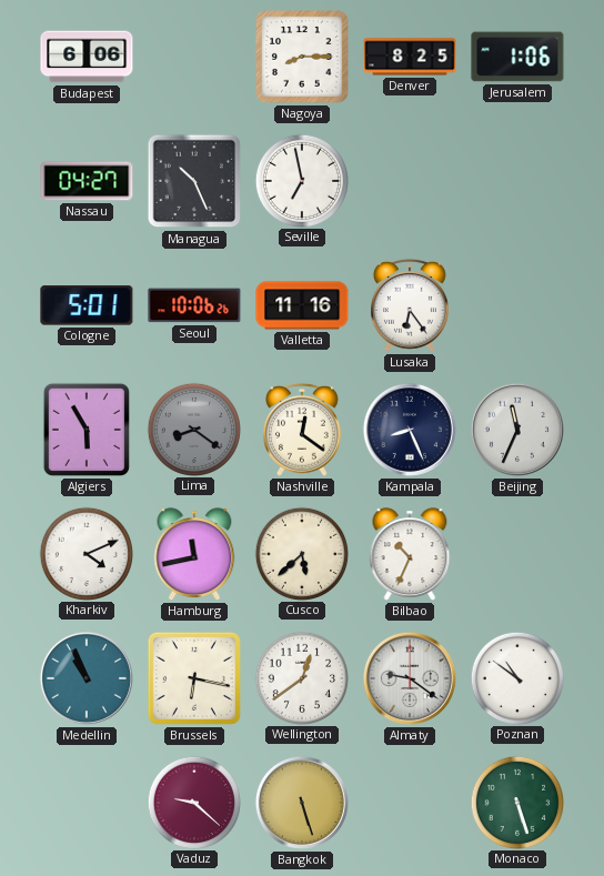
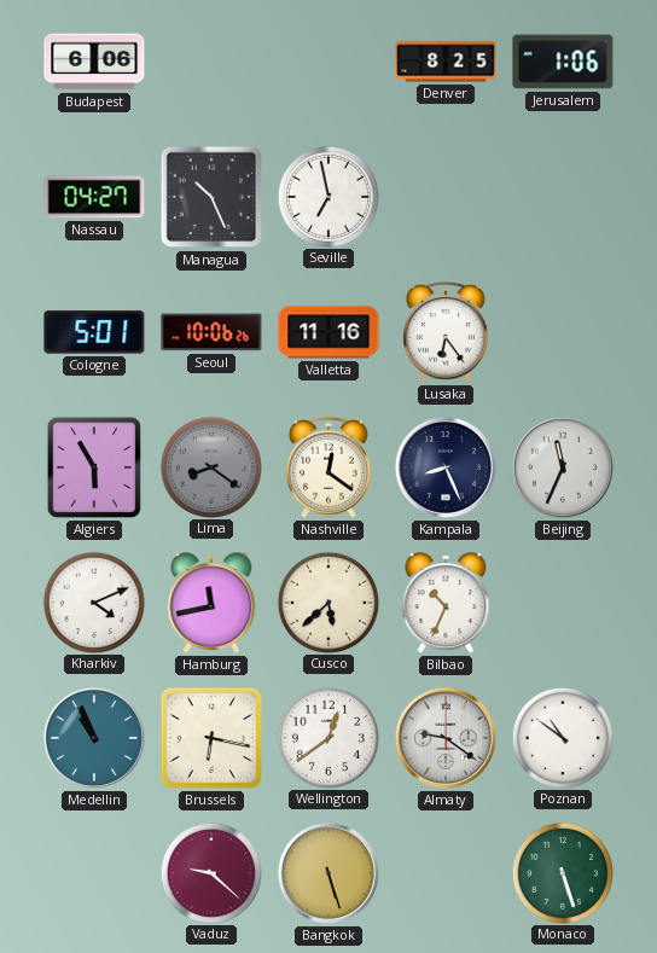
Nagoya: 8:15 -> none
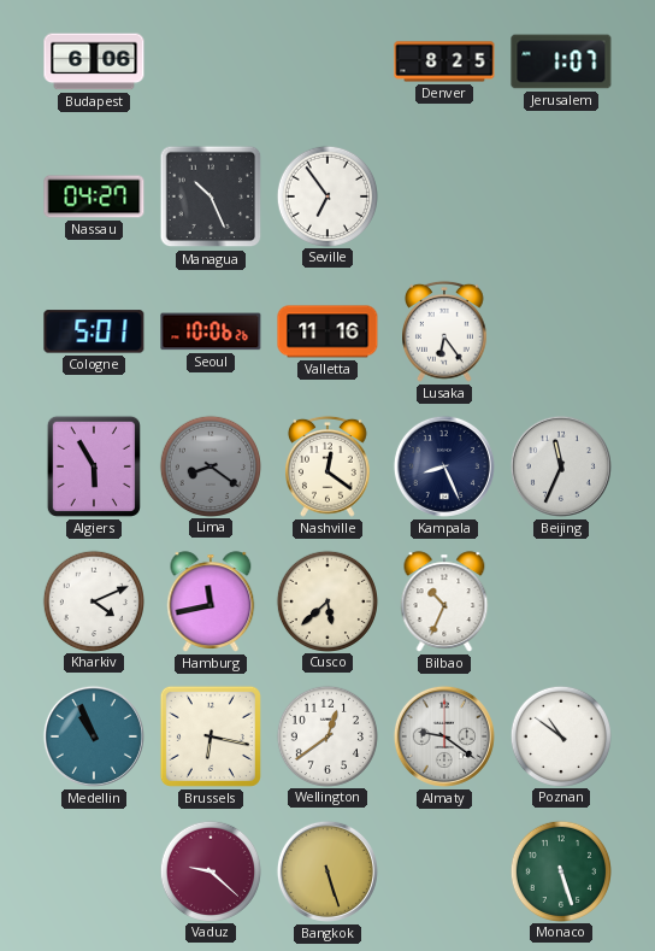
Jerusalem: 1:06 -> 1:07
Seville: 6:58 -> 6:54
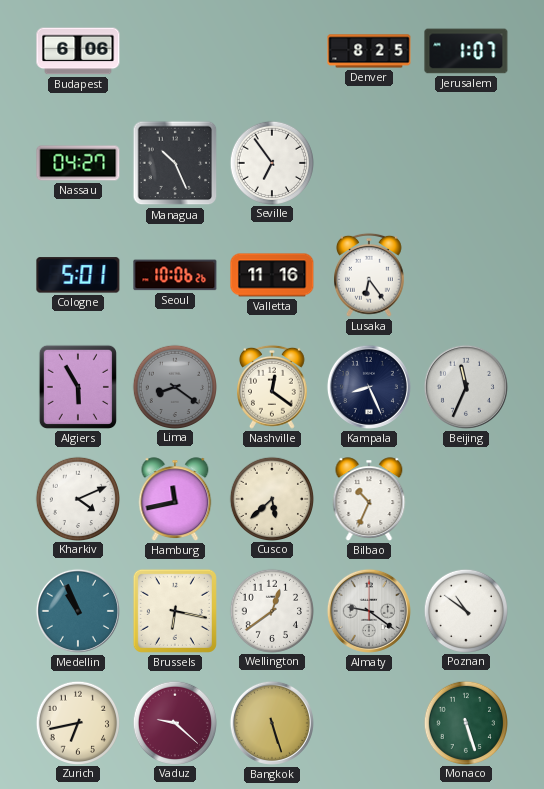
Zurich: none -> 6:43
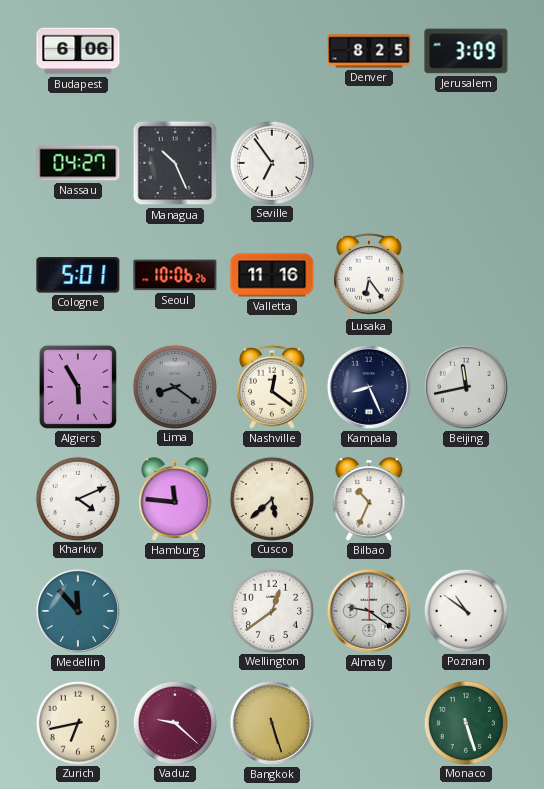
Jerusalem: 1:07 -> 3:09
Beijing: 11:34 -> 11:43
Hamburg: 11:43 -> 11:46
Medellin: 10:56 -> 11:53
Brussels: 6:17 -> none
